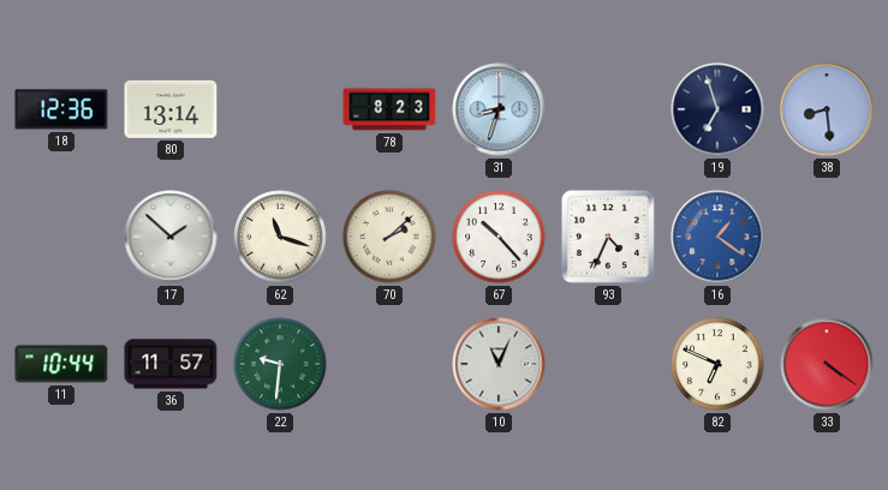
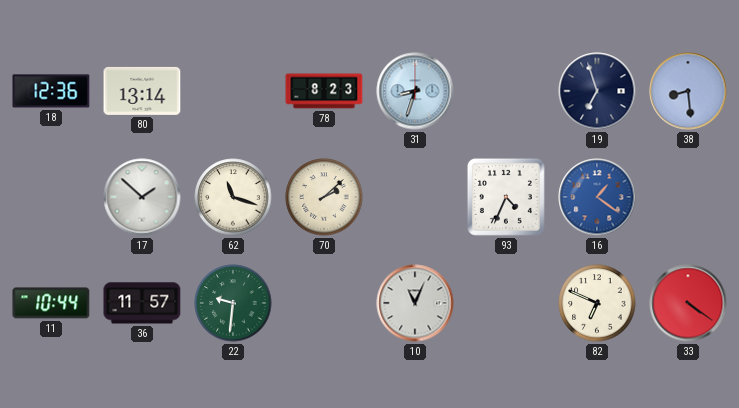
67: 10:23 -> none
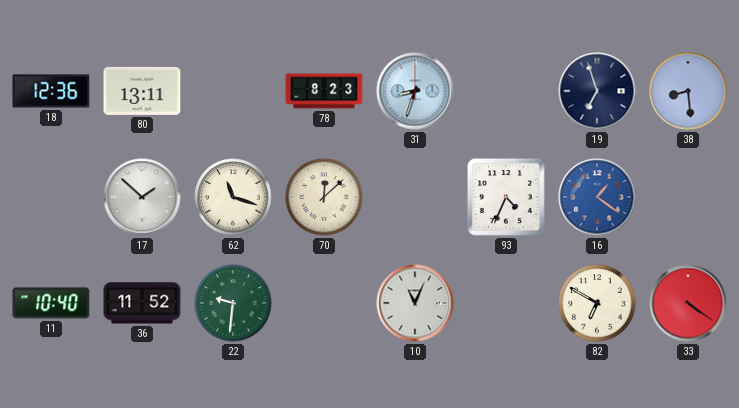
80: 13:14 -> 13:11
70: 2:08 -> 12:08
11: 10:44 -> 10:40
36: 11:57 -> 11:52
82: 6:49 -> 6:50
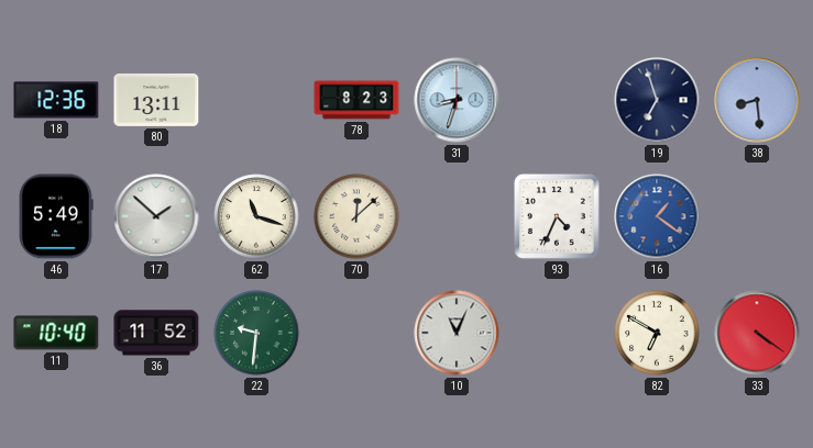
46: none -> 5:49
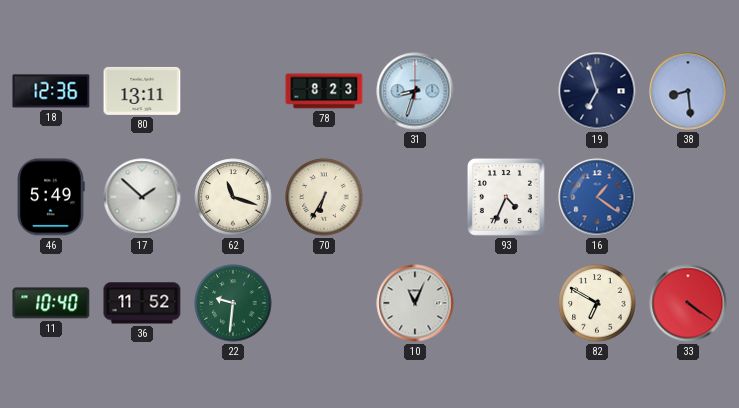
70: 12:08 -> 6:35
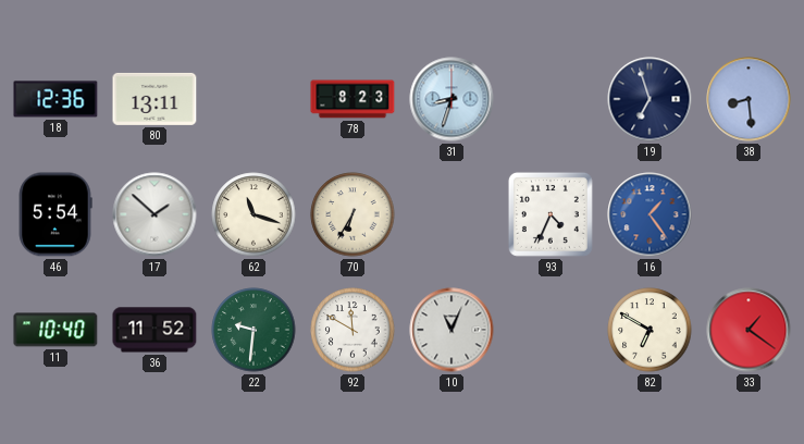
46: 5:49 -> 5:54
16: 1:21 -> 1:24
92: none -> 11:50
33: 4:21 -> 1:21
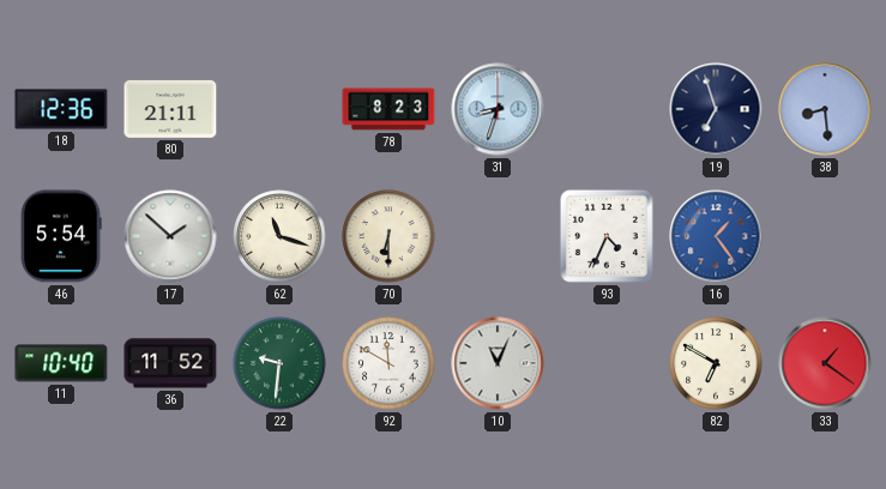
80: 13:11 -> 21:11
70: 6:35 -> 6:30
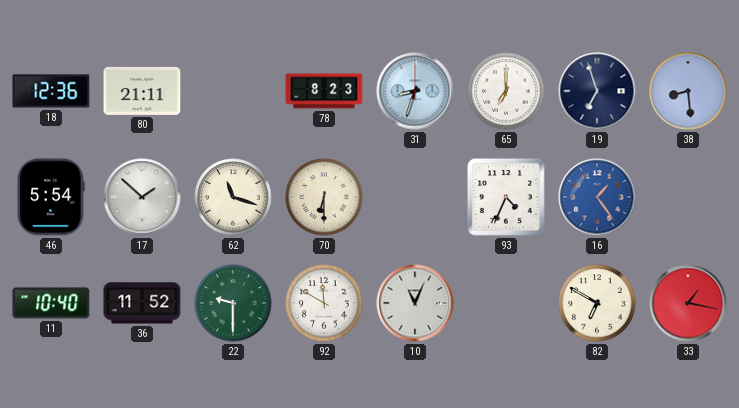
65: none -> 7:00
22: 9:31 -> 9:30
33: 1:21 -> 1:17
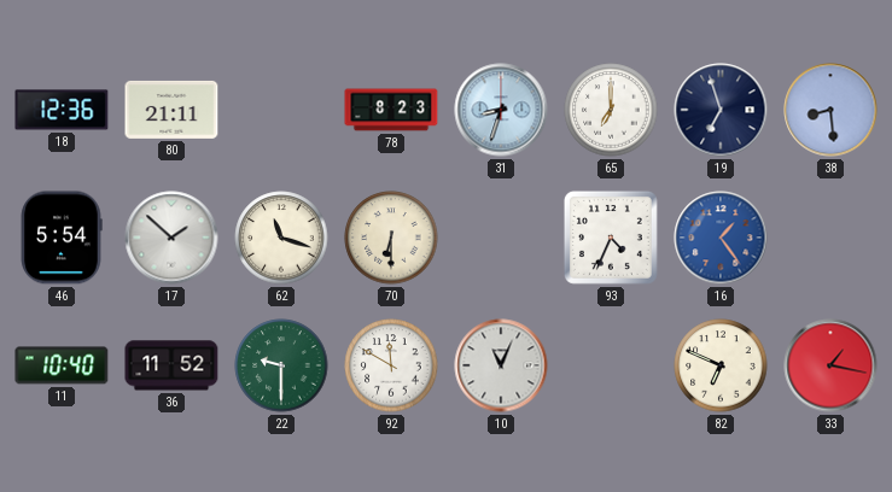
82: 6:50 -> 6:49
